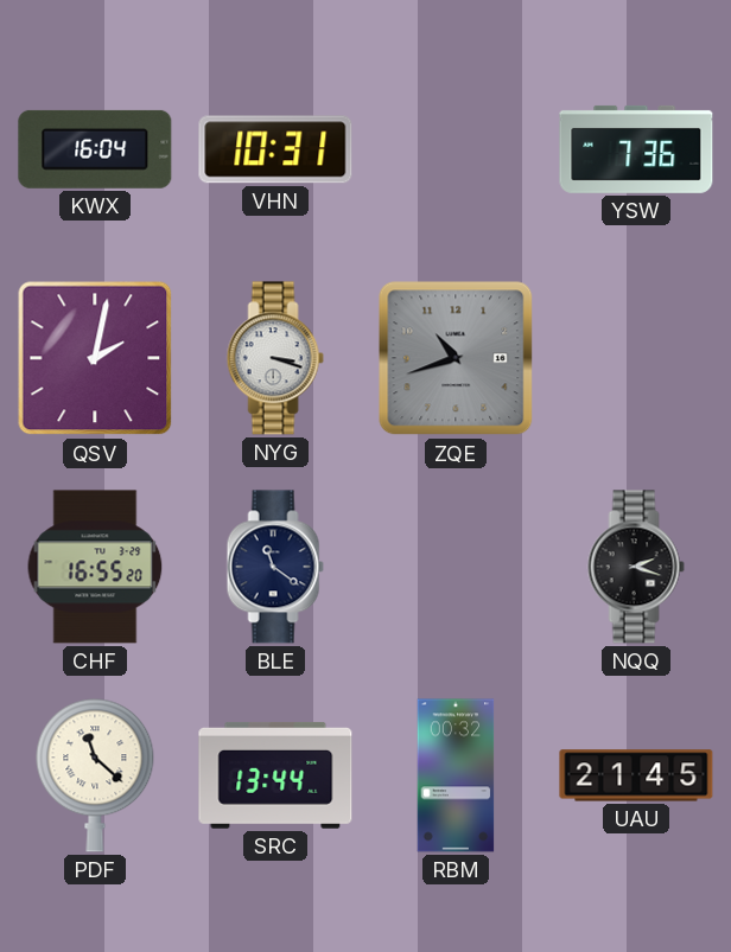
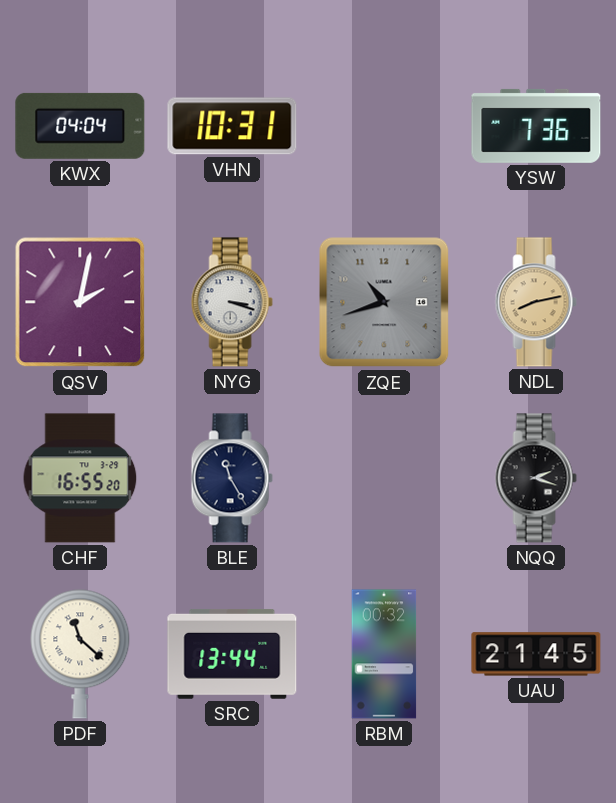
KWX: 16:04 -> 04:04
NDL: none -> 8:13
BLE: 11:21 -> 11:25
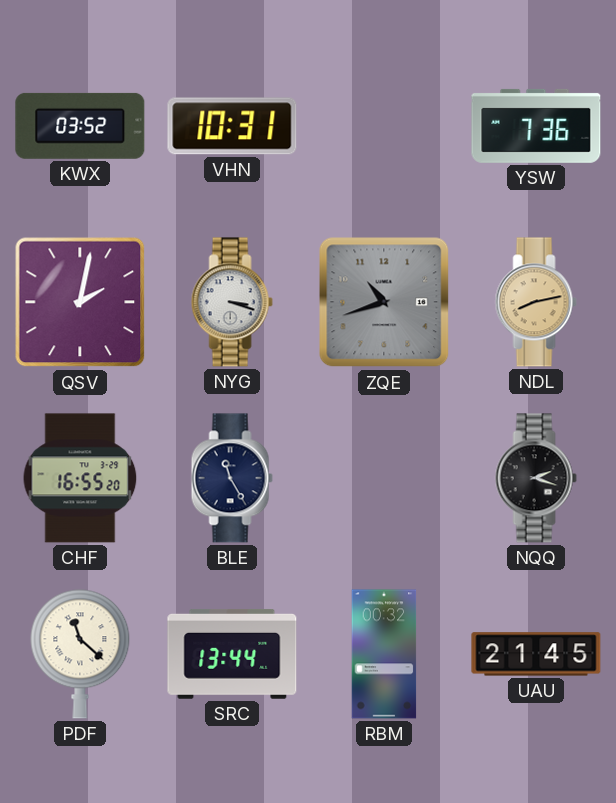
KWX: 04:04 -> 03:52
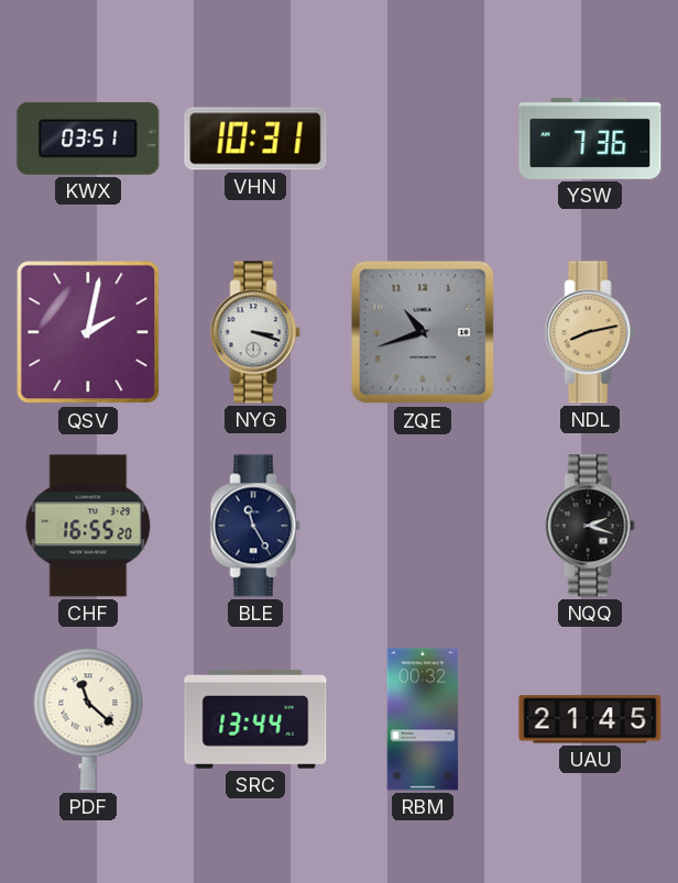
KWX: 03:52 -> 03:51
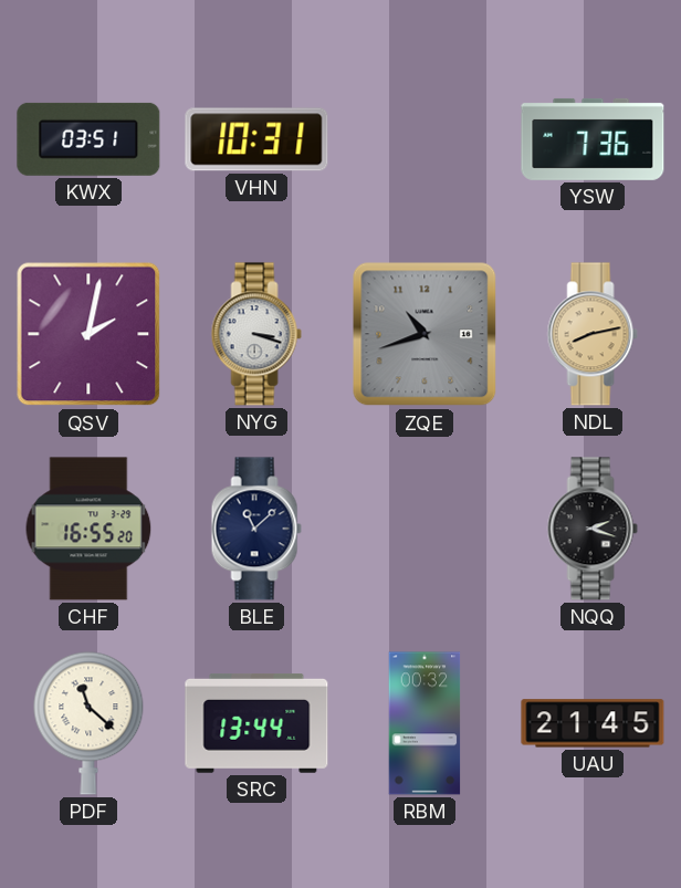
BLE: 11:25 -> 11:08
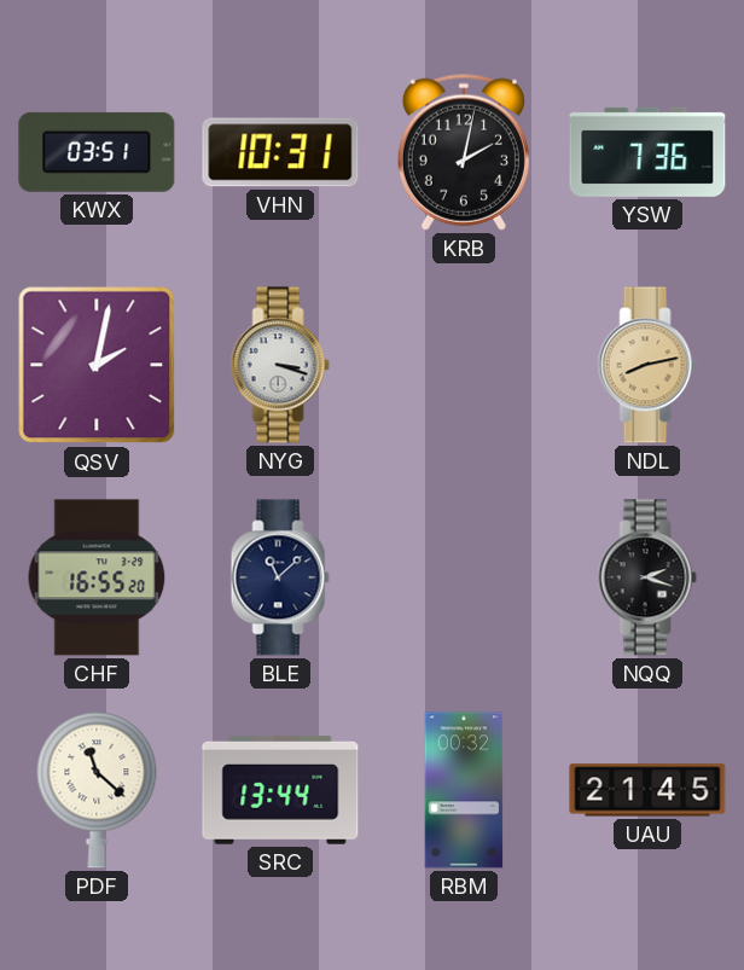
KRB: none -> 2:02
ZQE: 10:42 -> none
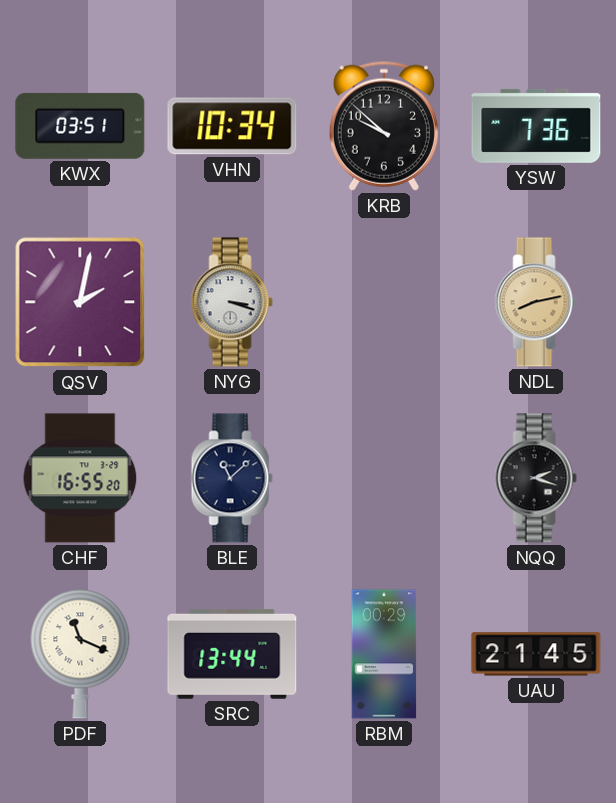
VHN: 10:31 -> 10:34
KRB: 2:02 -> 9:52
PDF: 11:22 -> 11:19
RBM: 00:32 -> 00:29
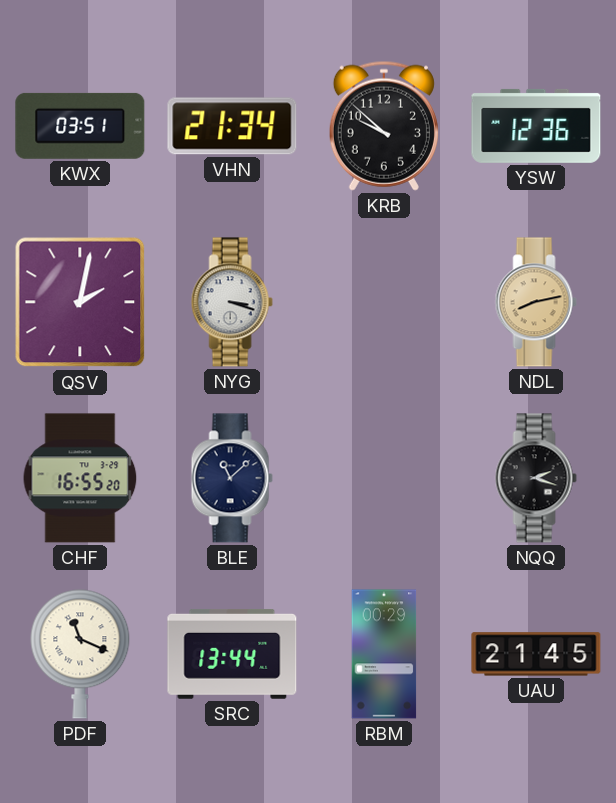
VHN: 10:34 -> 21:34
YSW: 7:36 -> 12:36
